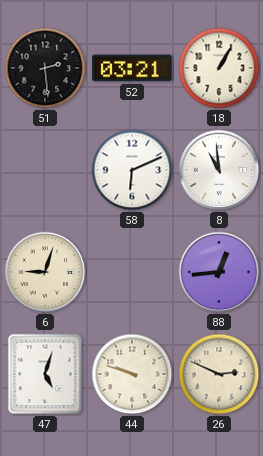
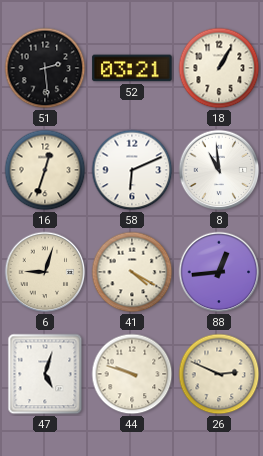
16: none -> 12:33
41: none -> 4:20
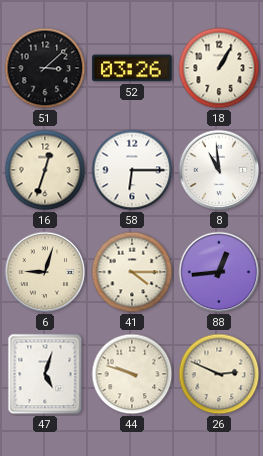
51: 2:29 -> 3:08
52: 03:21 -> 03:26
58: 6:11 -> 6:15
41: 4:20 -> 4:15
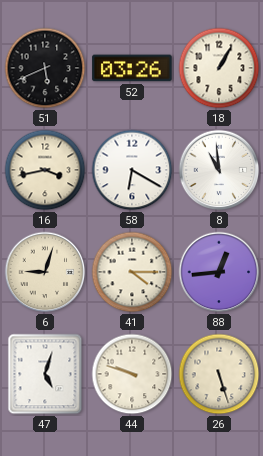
51: 3:08 -> 5:41
16: 12:33 -> 3:43
58: 6:15 -> 6:20
26: 2:49 -> 5:27
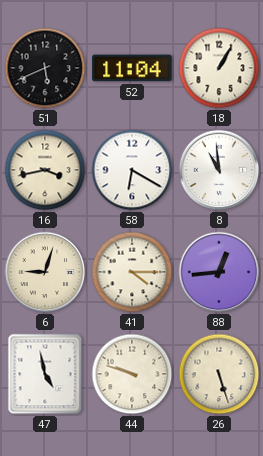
52: 03:26 -> 11:04
47: 5:03 -> 4:58
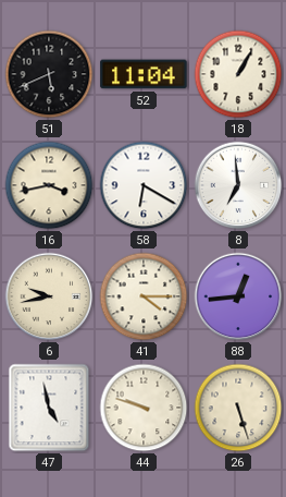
8: 10:59 -> 6:59
6: 9:03 -> 9:43
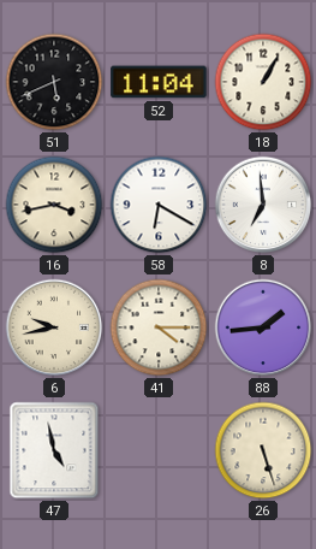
88: 12:44 -> 1:44
44: 9:48 -> none
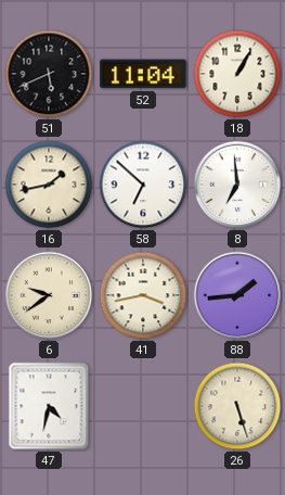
16: 3:43 -> 1:43
58: 6:20 -> 6:52
6: 9:43 -> 9:39
41: 4:15 -> 3:43
47: 4:58 -> 4:32
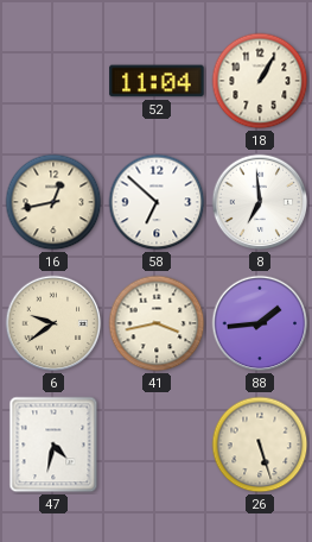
51: 5:41 -> none
16: 1:43 -> 12:43
